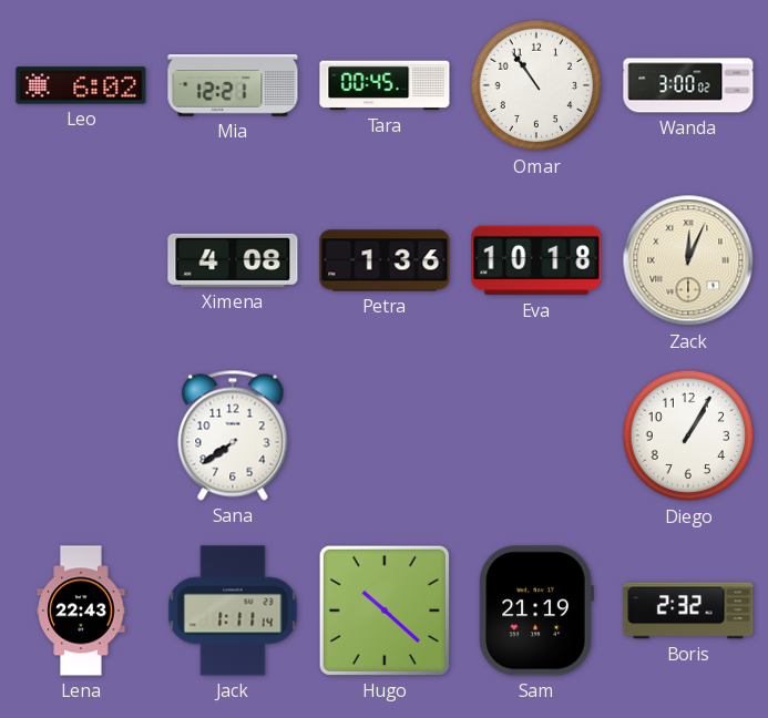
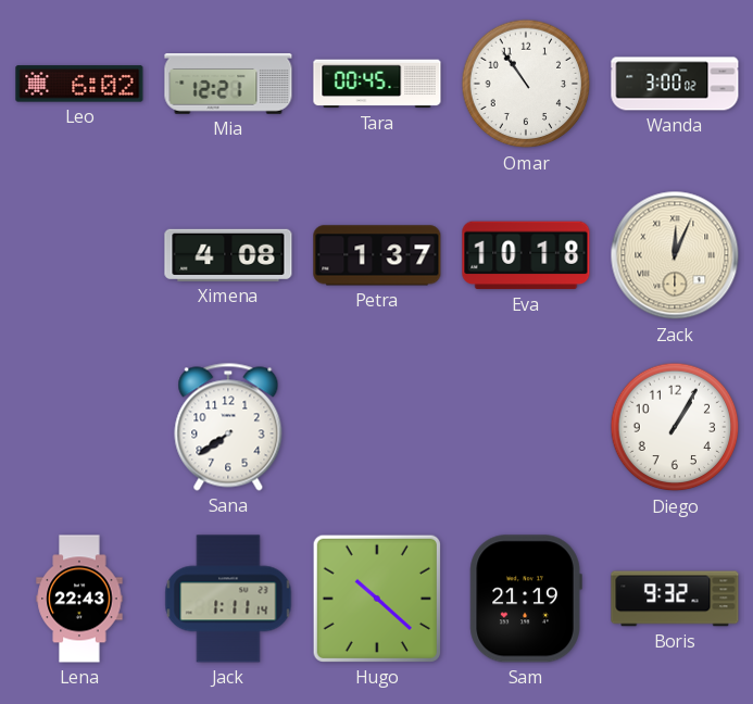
Petra: 1:36 -> 1:37
Boris: 2:32 -> 9:32
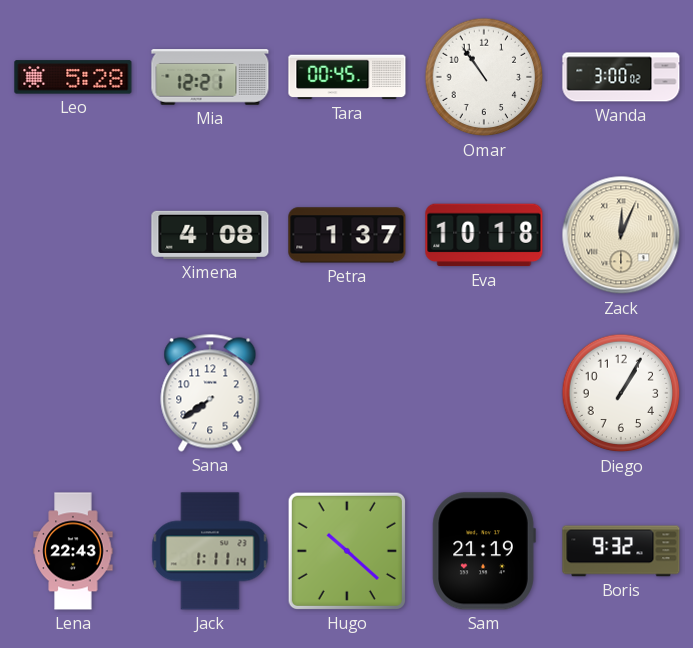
Leo: 6:02 -> 5:28
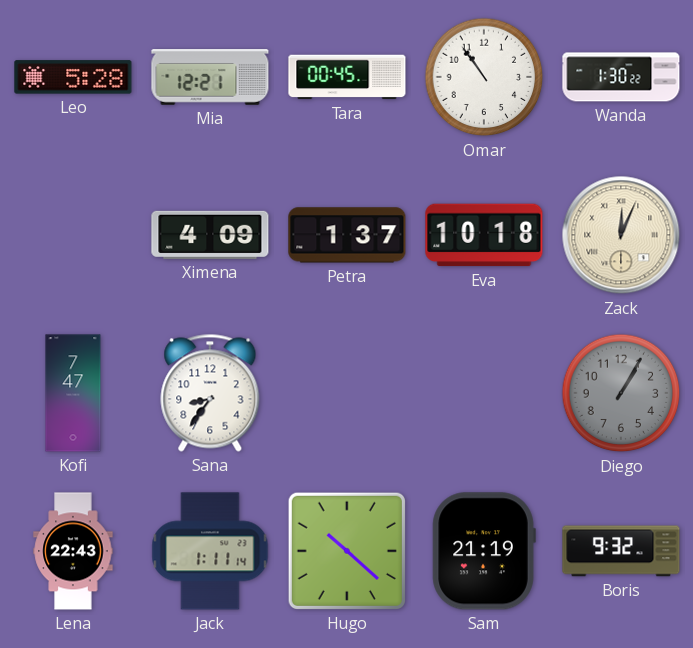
Wanda: 3:00 -> 1:30
Ximena: 4:08 -> 4:09
Kofi: none -> 7:47
Sana: 7:39 -> 8:36
Diego dial: white -> grey
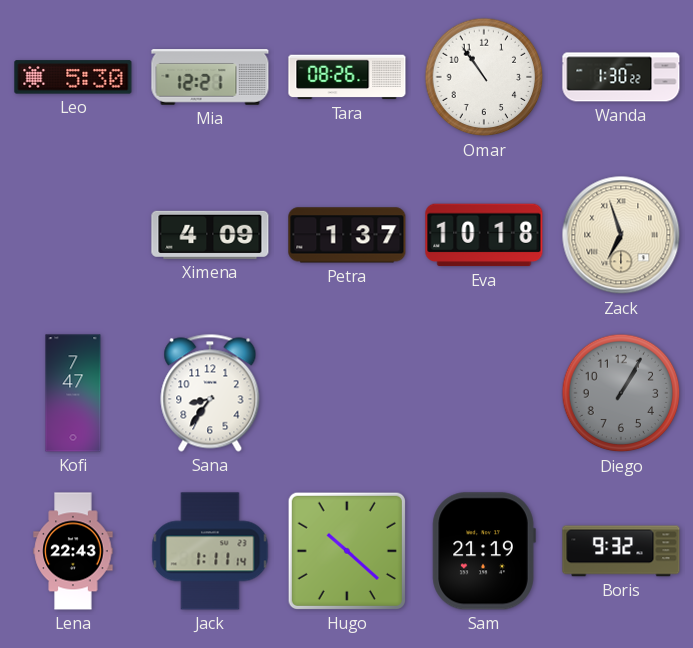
Leo: 5:28 -> 5:30
Tara: 00:45 -> 08:26
Zack: 12:04 -> 6:57
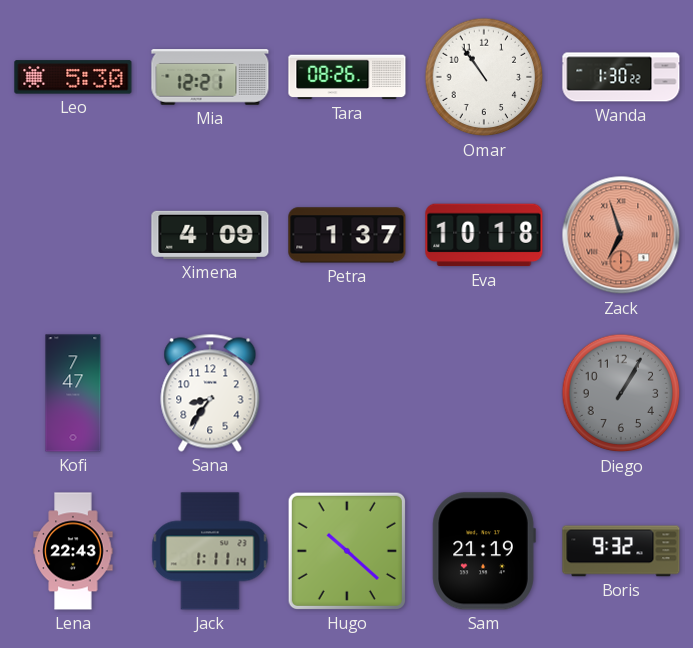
Zack dial: cream -> salmon
